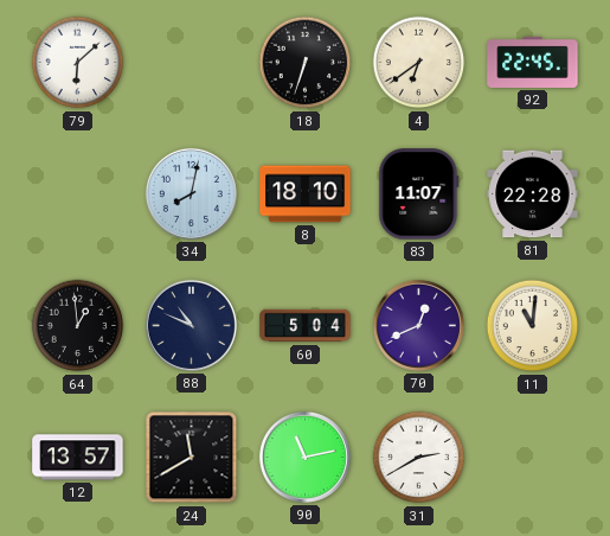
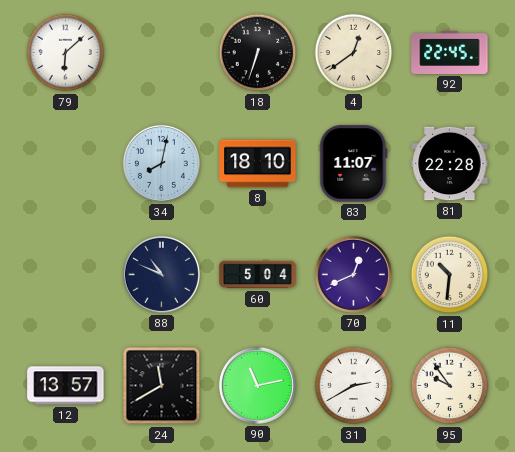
4: 6:39 -> 12:39
64: 12:59 -> none
11: 11:01 -> 10:31
95: none -> 9:54
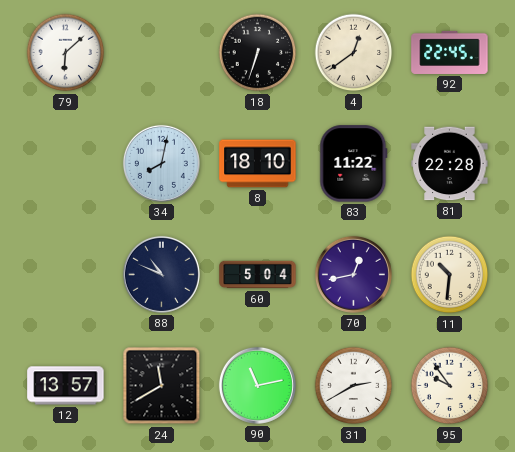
83: 11:07 -> 11:22
70: 12:41 -> 12:43
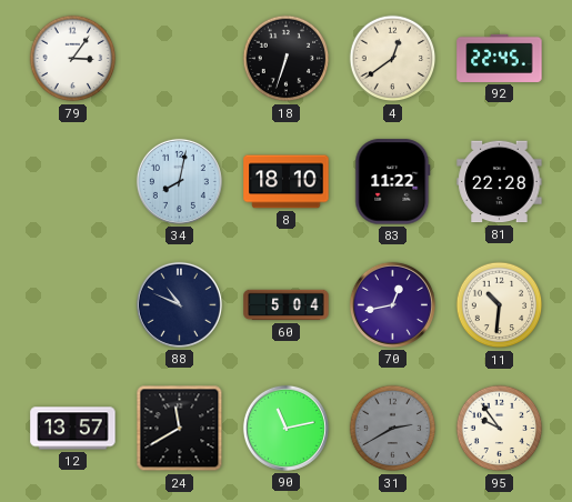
79: 6:08 -> 3:06
31 dial: white -> grey
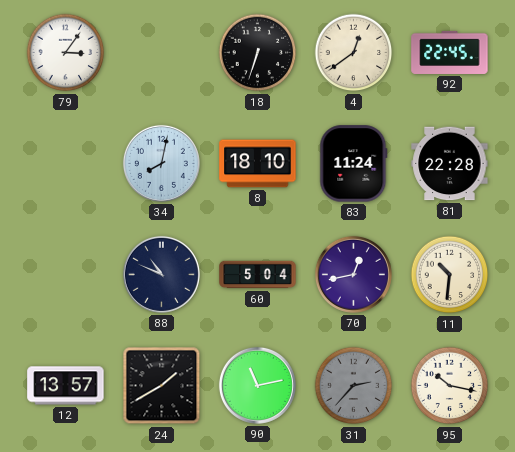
83: 11:22 -> 11:24
24: 11:40 -> 1:40
31: 2:40 -> 2:37
95: 9:54 -> 10:17
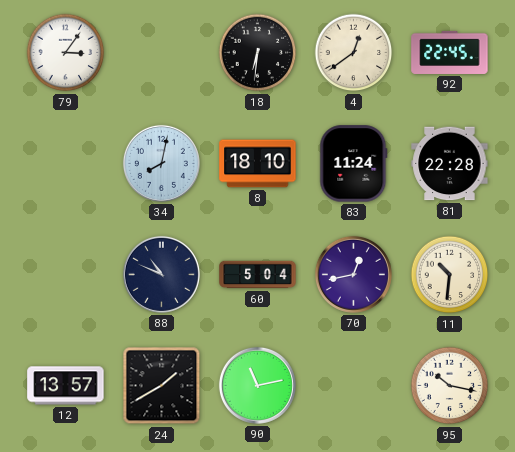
18: 6:33 -> 6:31
31: 2:37 -> none
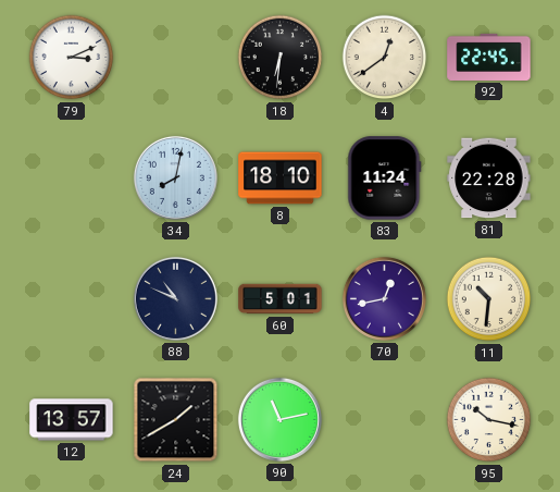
79: 3:06 -> 3:11
60: 5:04 -> 5:01
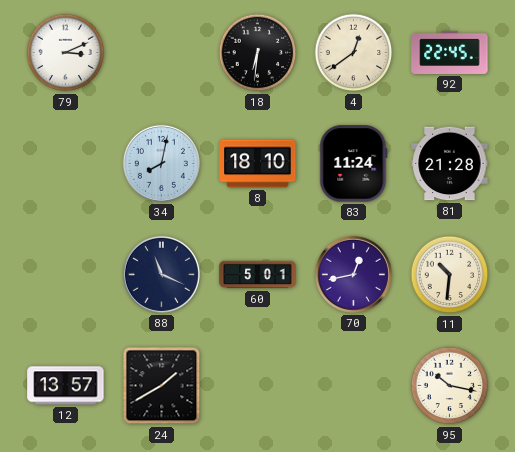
81: 22:28 -> 21:28
88: 10:49 -> 11:19
90: 11:13 -> none
